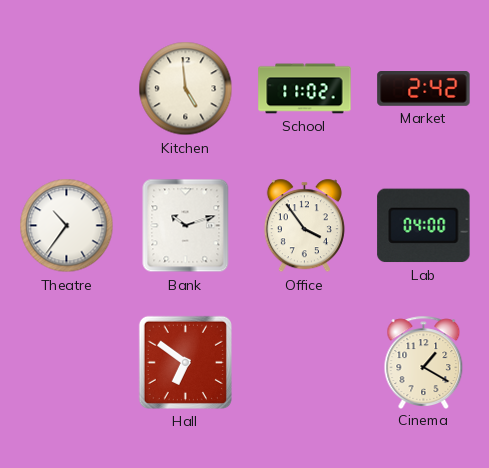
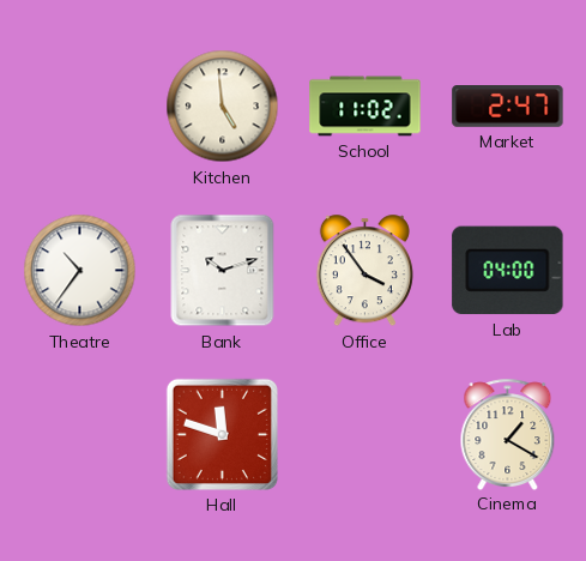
Market: 2:42 -> 2:47
Hall: 6:51 -> 11:48
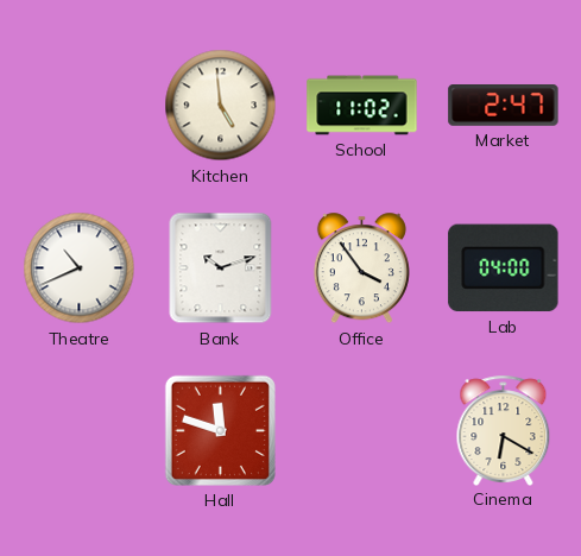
Theatre: 10:36 -> 10:41
Cinema: 1:20 -> 6:20
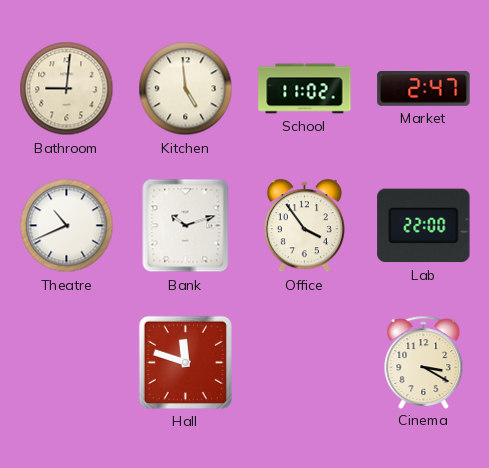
Bathroom: none -> 9:01
Lab: 04:00 -> 22:00
Cinema: 6:20 -> 3:20
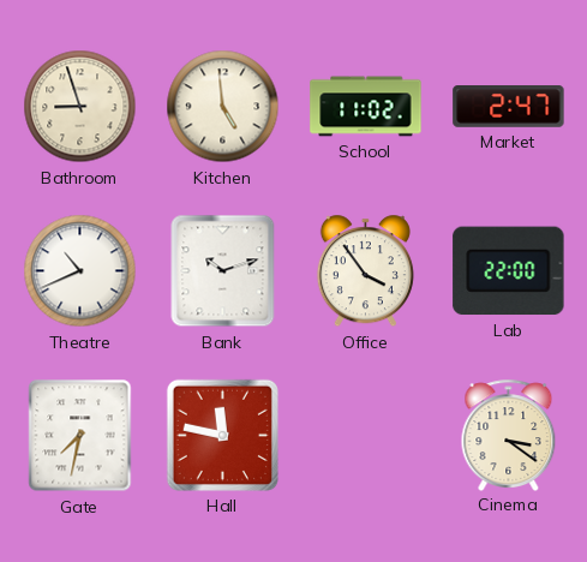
Bathroom: 9:01 -> 8:57
Gate: none -> 7:32
Hall: 11:48 -> 11:47
Cinema: 3:20 -> 3:21
